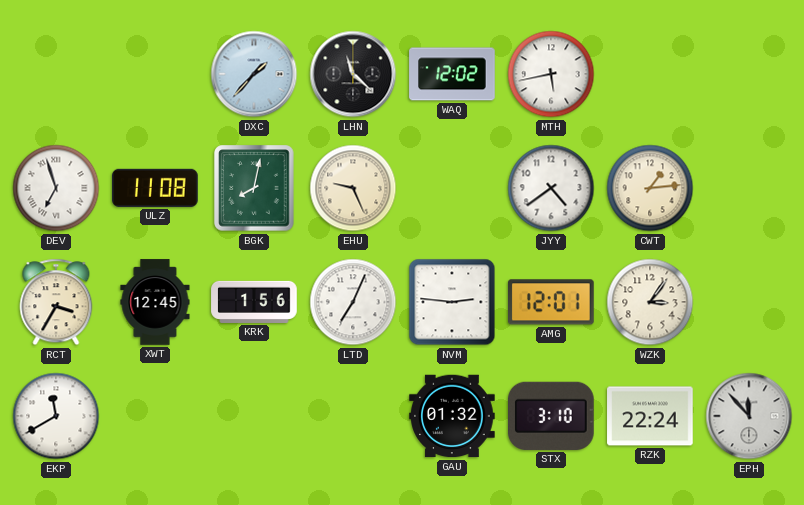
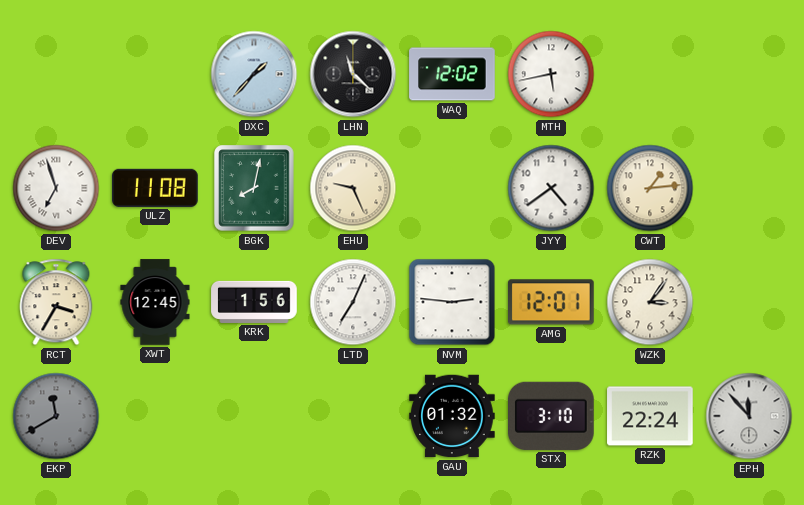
EKP dial: white -> grey
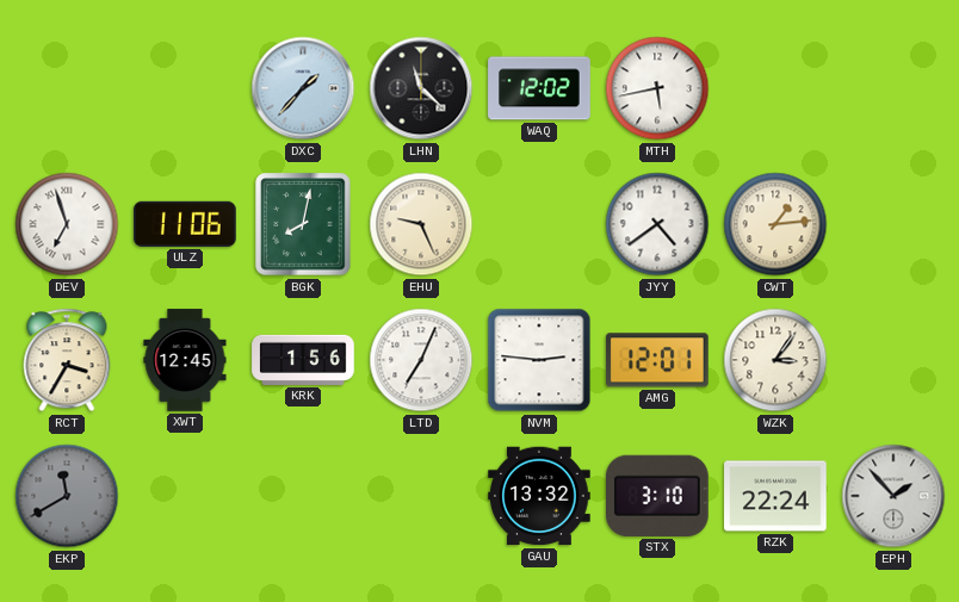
ULZ: 11:08 -> 11:06
GAU: 01:32 -> 13:32
EPH: 11:53 -> 1:53
